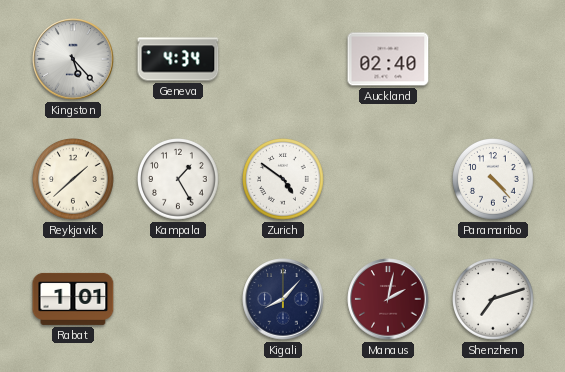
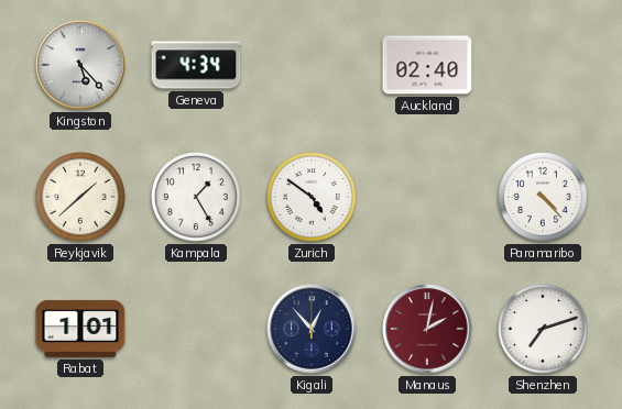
Kigali: 8:07 -> 12:53
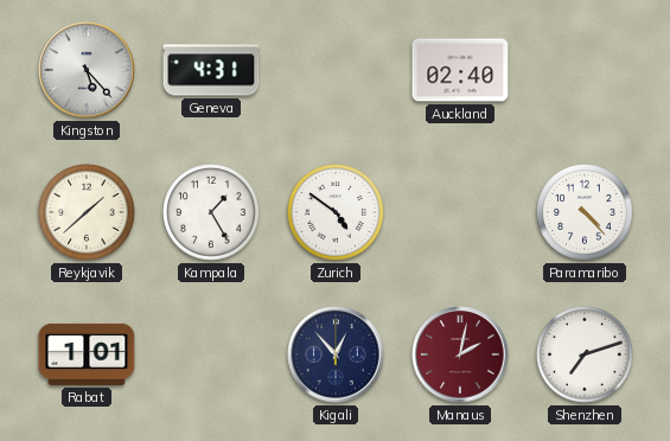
Geneva: 4:34 -> 4:31
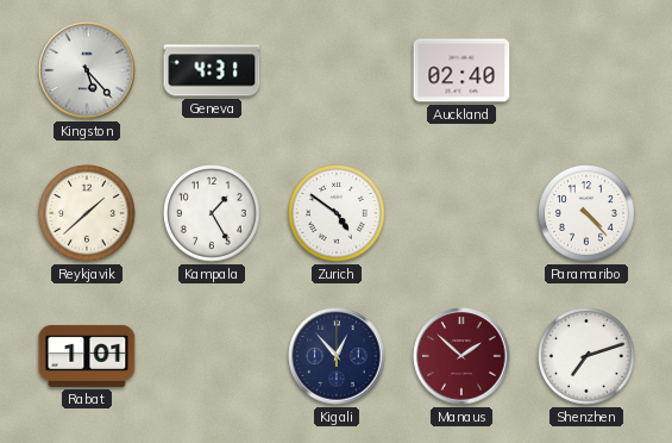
Manaus: 2:02 -> 1:52
